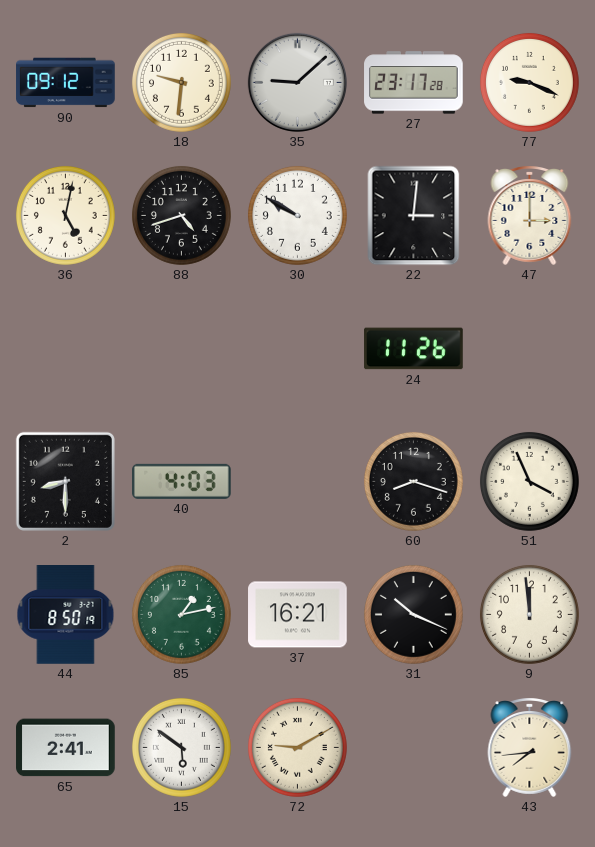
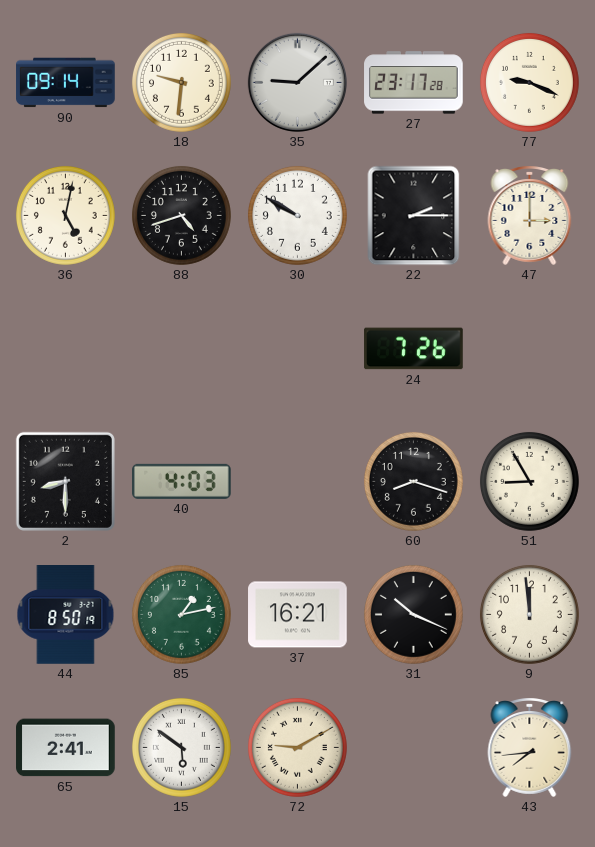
90: 09:12 -> 09:14
22: 3:01 -> 2:15
24: 11:26 -> 7:26
51: 3:56 -> 8:55
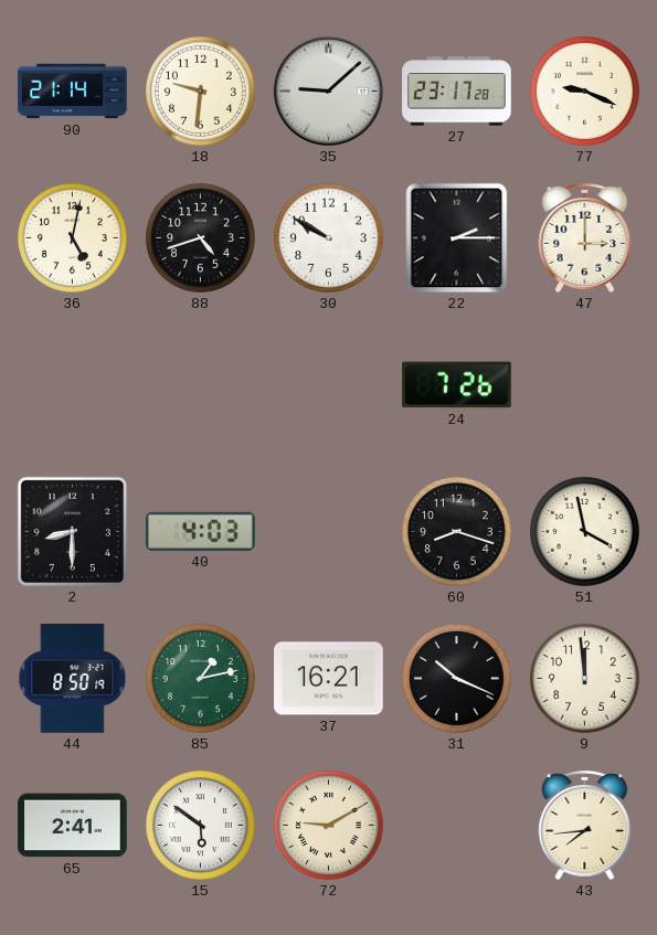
90: 09:14 -> 21:14
51: 8:55 -> 3:58
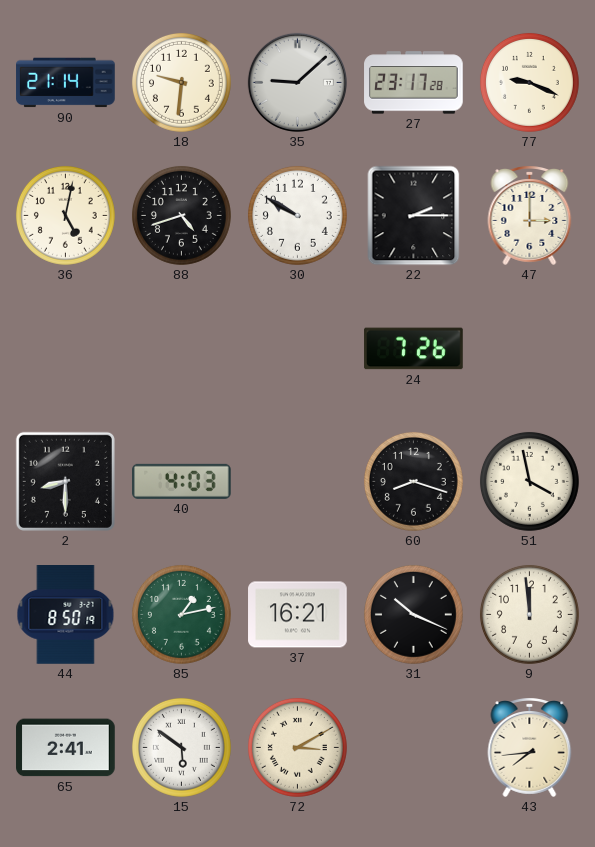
72: 9:10 -> 3:10
